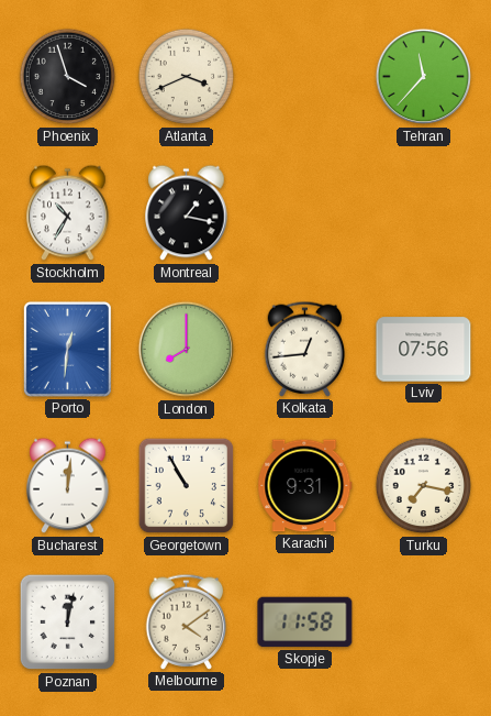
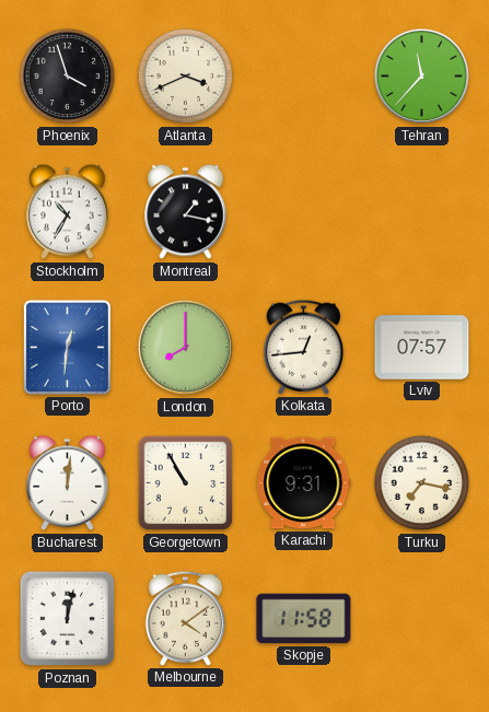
Lviv: 07:56 -> 07:57
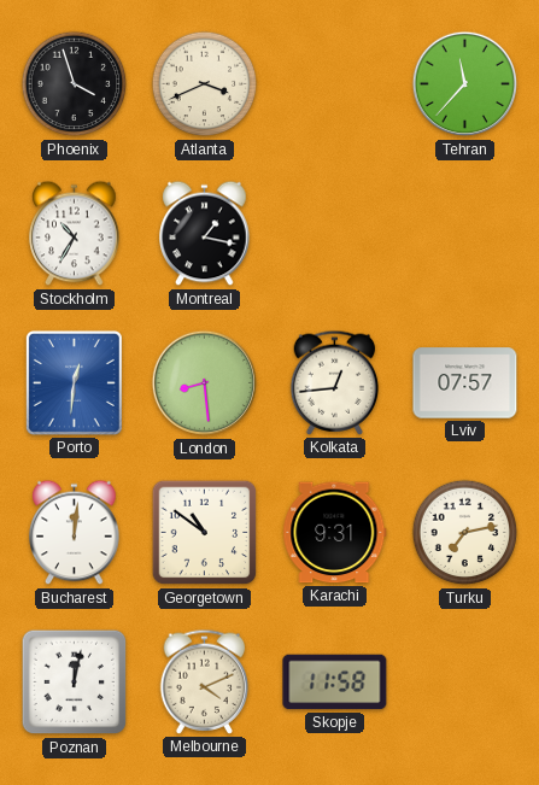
London: 8:00 -> 8:29
Georgetown: 10:55 -> 10:51
Turku: 7:17 -> 7:13
Melbourne: 4:09 -> 4:11
